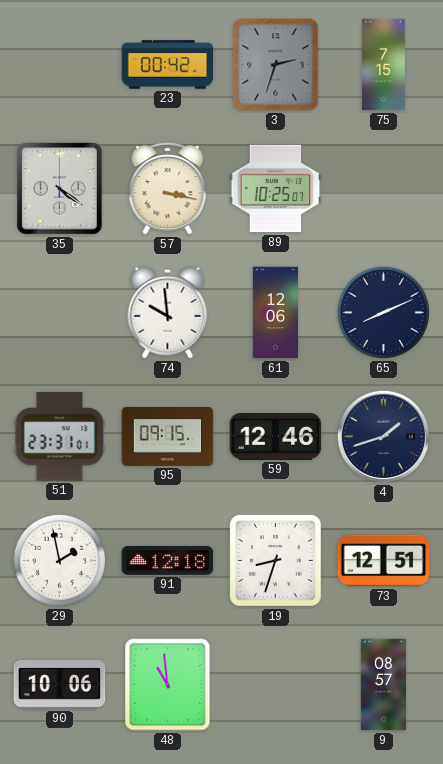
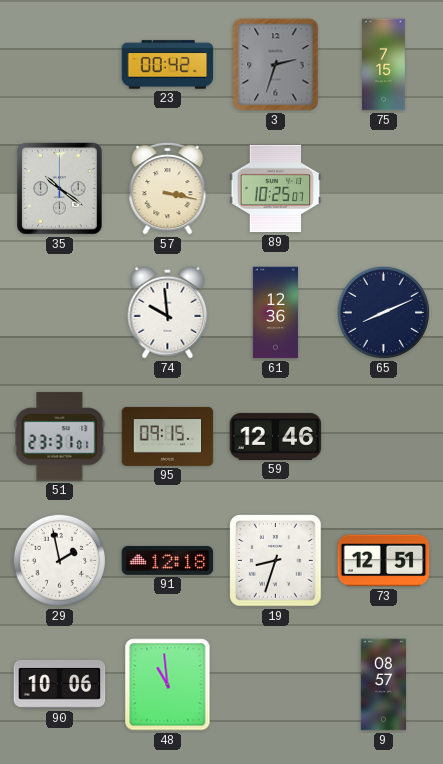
35: 4:21 -> 10:21
61: 12:06 -> 12:36
4: 1:42 -> none
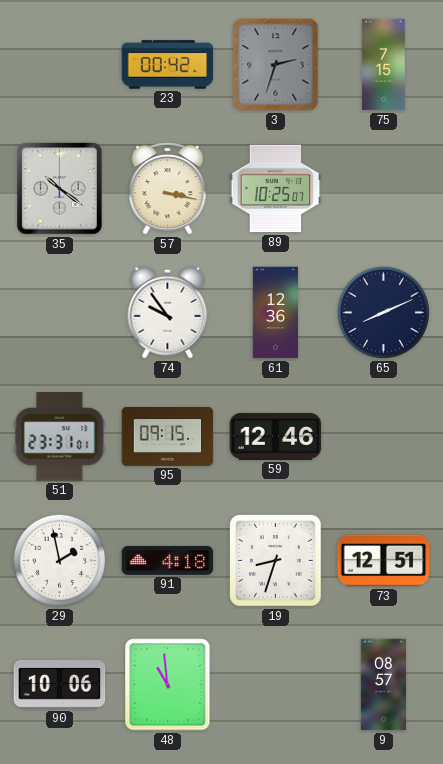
74: 9:59 -> 9:54
91: 12:18 -> 4:18
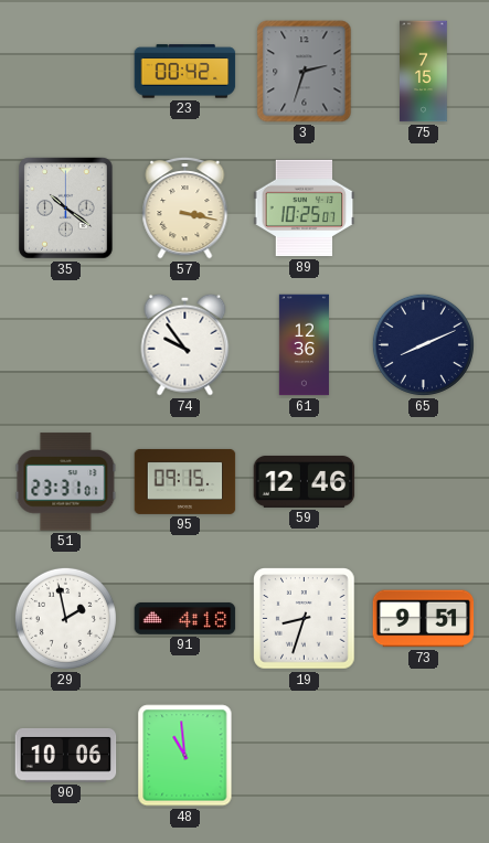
73: 12:51 -> 9:51
9: 08:57 -> none
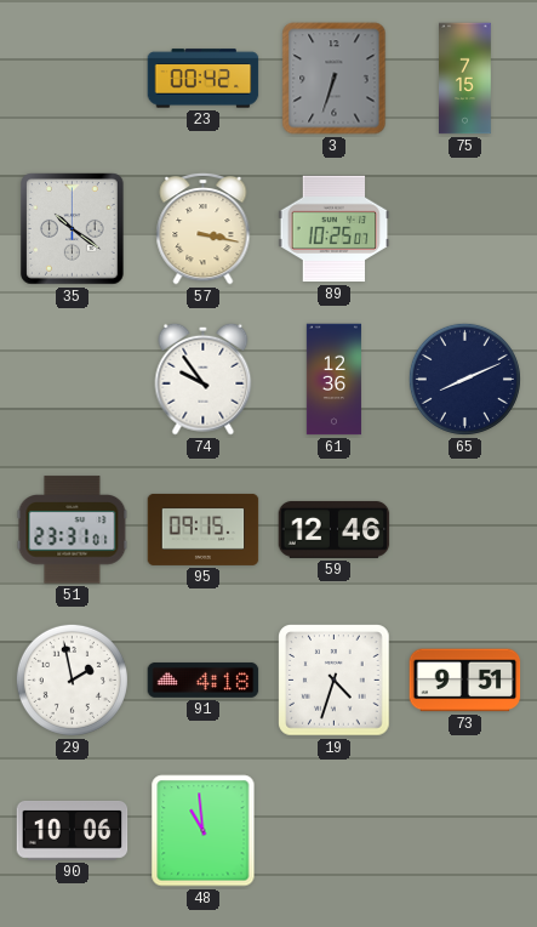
3: 2:33 -> 6:33
19: 8:33 -> 4:33
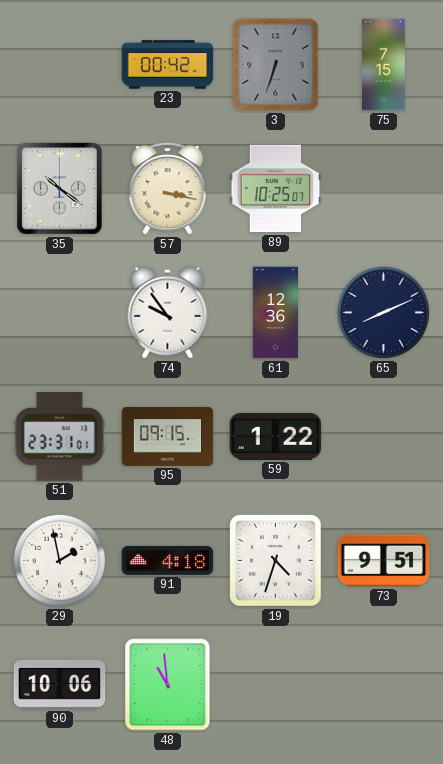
59: 12:46 -> 1:22
